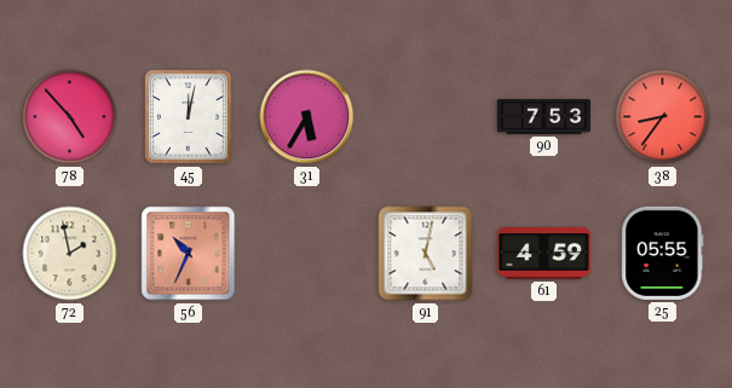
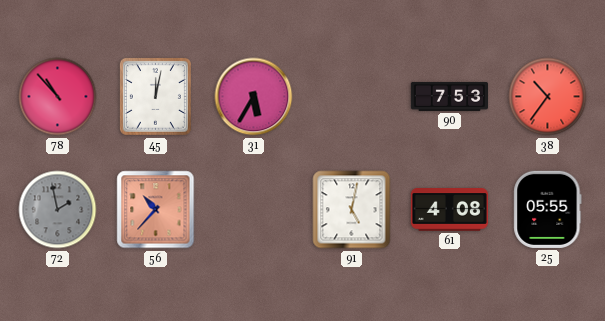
78: 4:53 -> 10:53
38: 8:36 -> 10:36
72 dial: cream -> grey
56: 10:34 -> 10:37
61: 4:59 -> 4:08
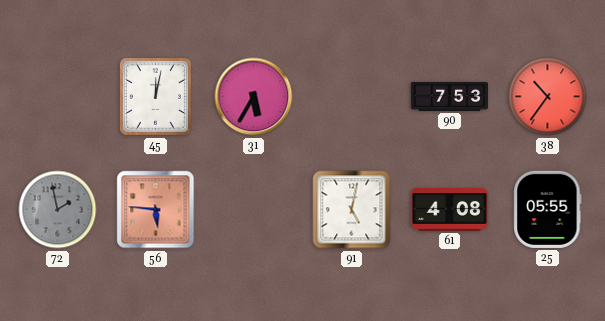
78: 10:53 -> none
56: 10:37 -> 5:46
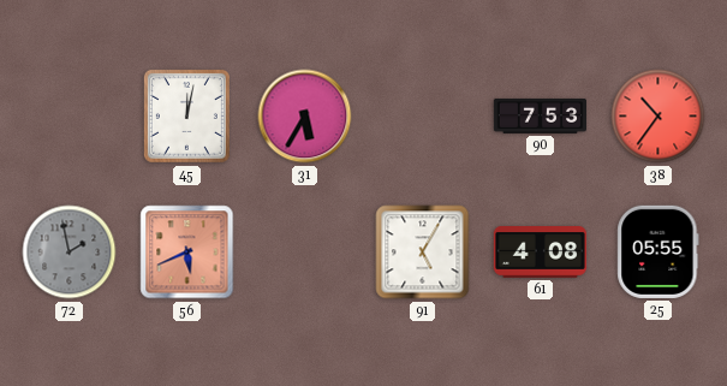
56: 5:46 -> 5:41
91: 5:02 -> 5:05
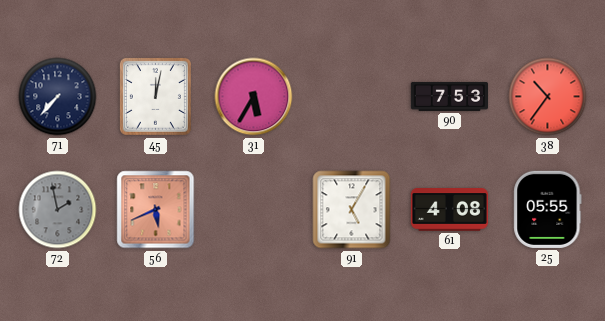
71: none -> 7:37
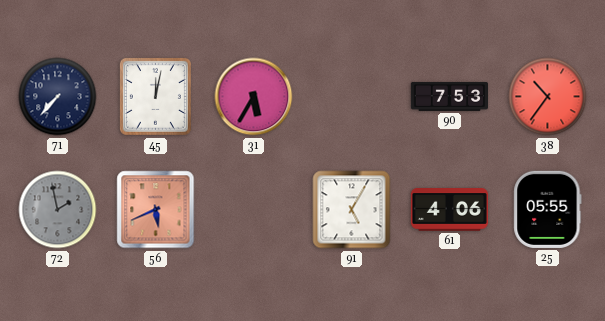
61: 4:08 -> 4:06
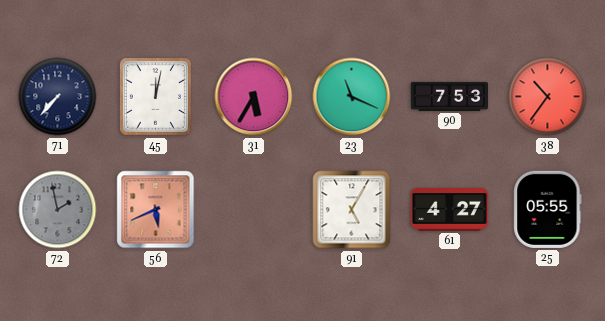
23: none -> 11:19
61: 4:06 -> 4:27
